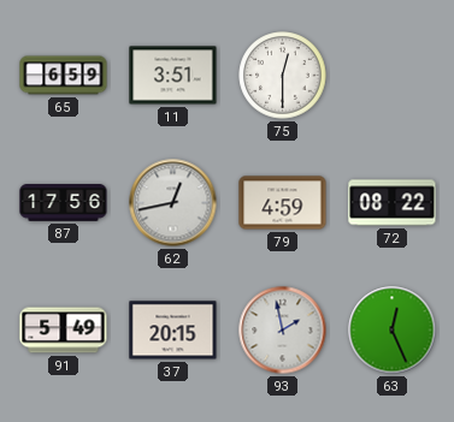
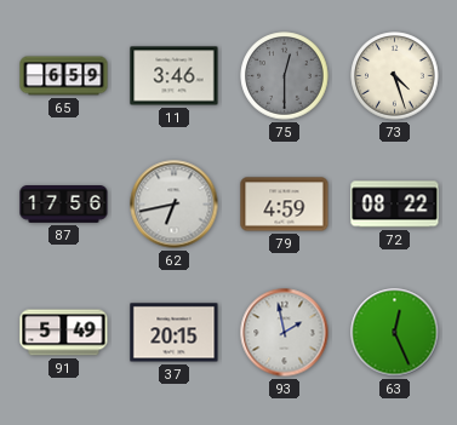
11: 3:51 -> 3:46
75 dial: white -> grey
73: none -> 4:27
62: 12:43 -> 6:43
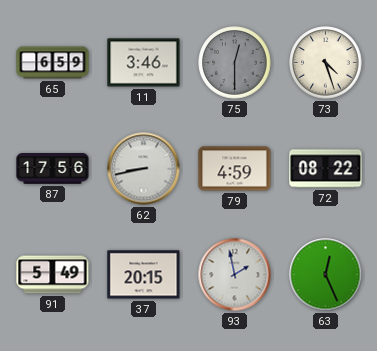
62: 6:43 -> 8:43
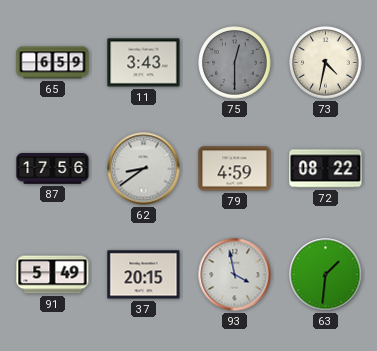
11: 3:46 -> 3:43
73: 4:27 -> 4:32
62: 8:43 -> 8:39
93: 1:58 -> 3:58
63: 12:26 -> 1:31
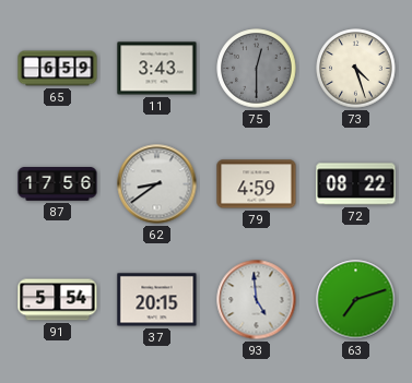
73: 4:32 -> 4:27
91: 5:49 -> 5:54
93: 3:58 -> 4:59
63: 1:31 -> 7:12
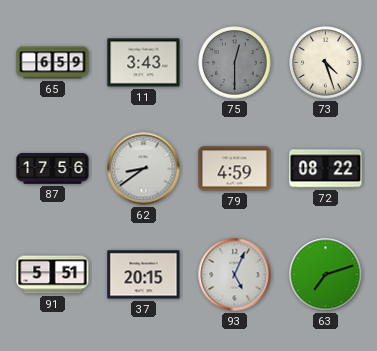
91: 5:54 -> 5:51
93: 4:59 -> 5:04
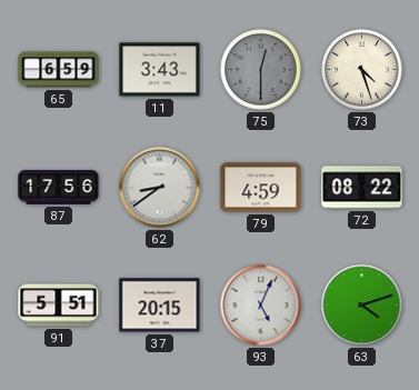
63: 7:12 -> 4:12
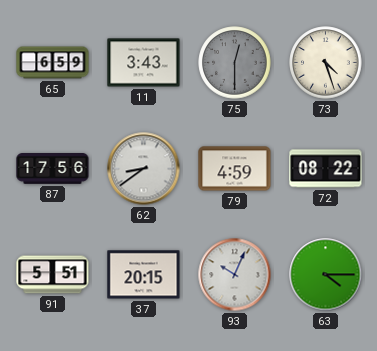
93: 5:04 -> 10:04
63: 4:12 -> 4:15
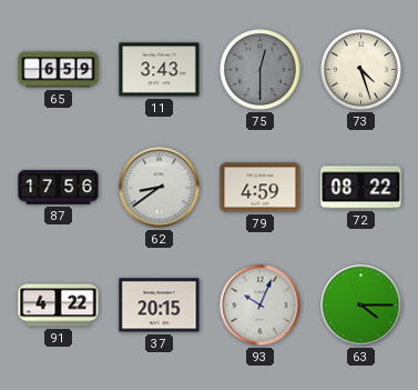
91: 5:51 -> 4:22
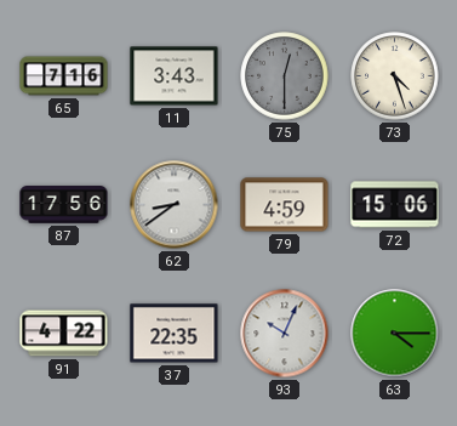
65: 6:59 -> 7:16
72: 08:22 -> 15:06
37: 20:15 -> 22:35
